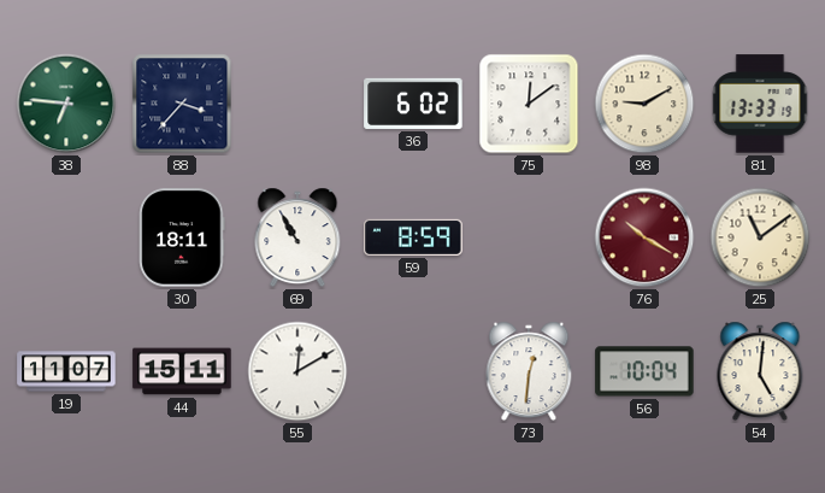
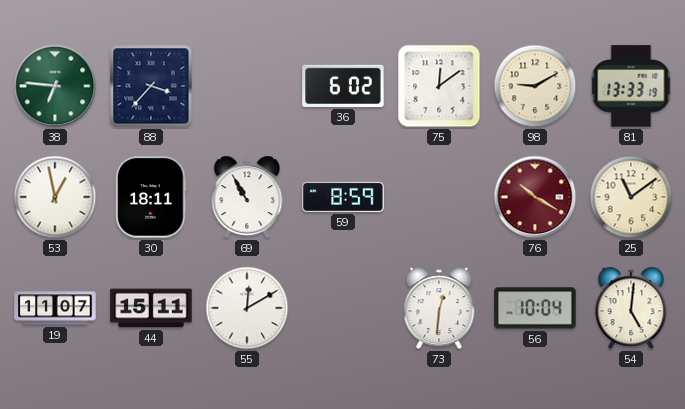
53: none -> 12:58
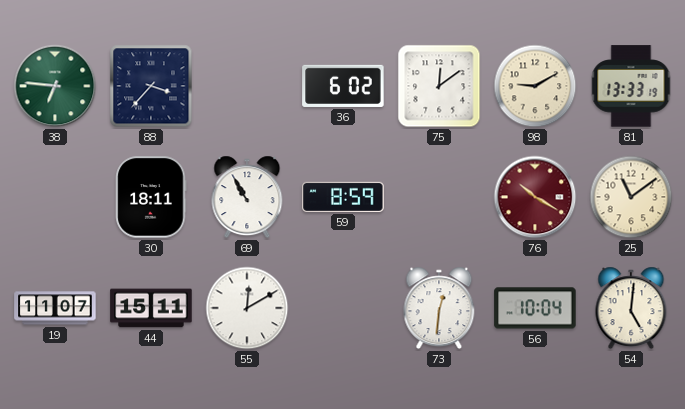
53: 12:58 -> none
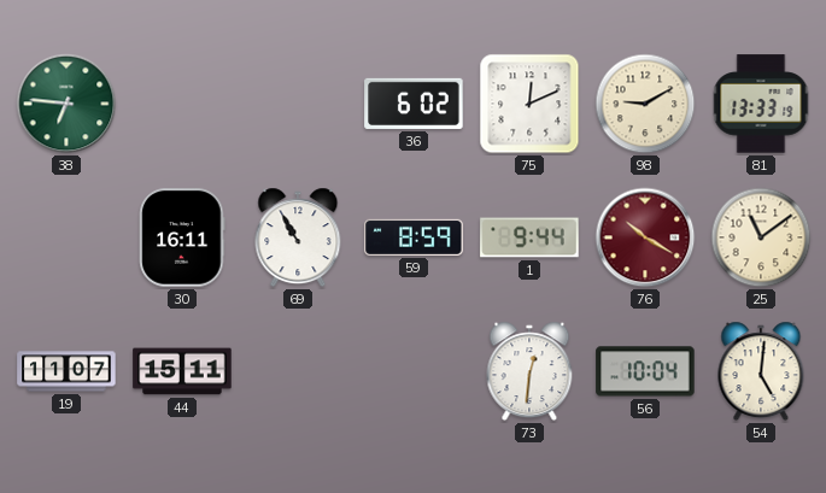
88: 3:37 -> none
75: 12:09 -> 12:11
30: 18:11 -> 16:11
1: none -> 9:44
55: 12:10 -> none
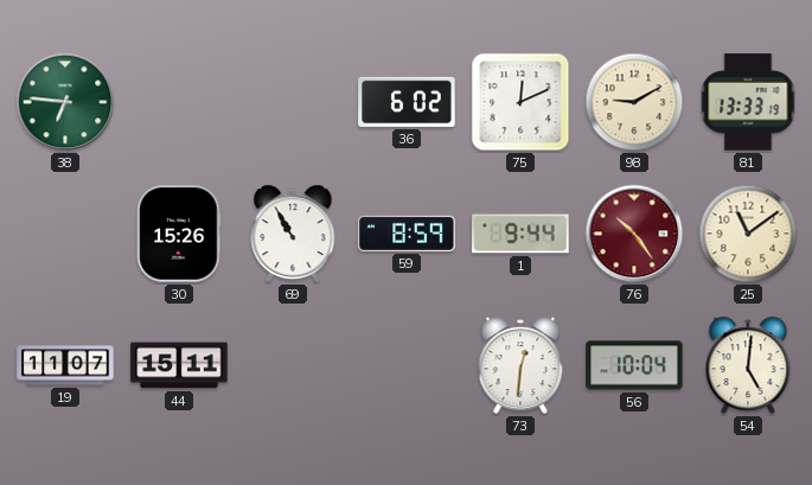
30: 16:11 -> 15:26
76: 10:20 -> 10:24
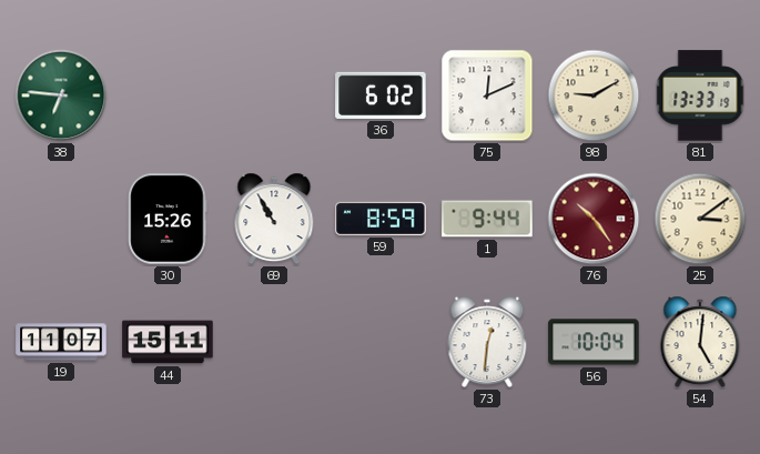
25: 11:09 -> 3:09
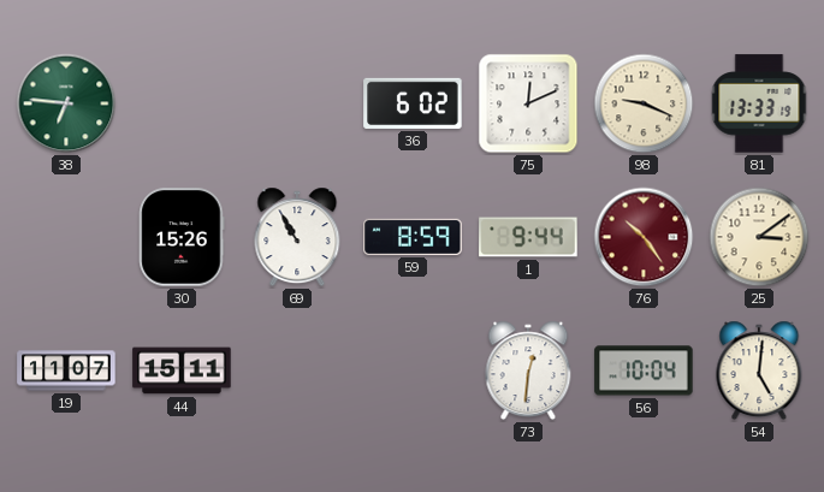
98: 9:10 -> 9:19
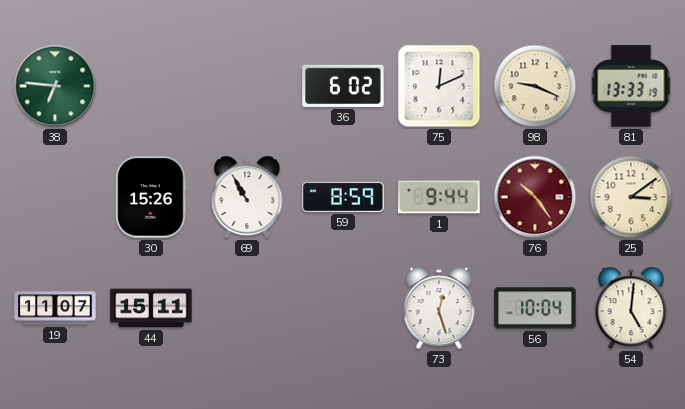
73: 12:31 -> 12:27
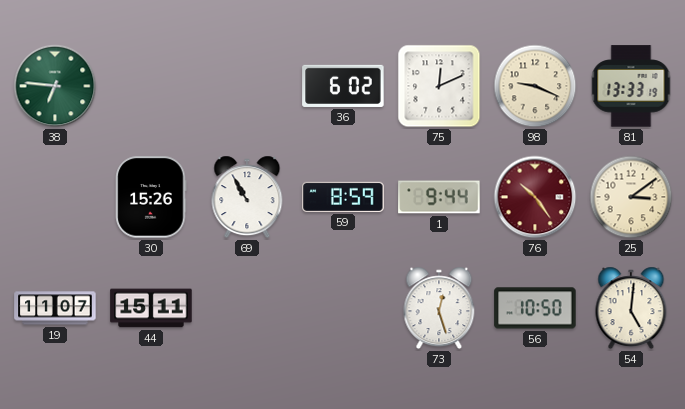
56: 10:04 -> 10:50
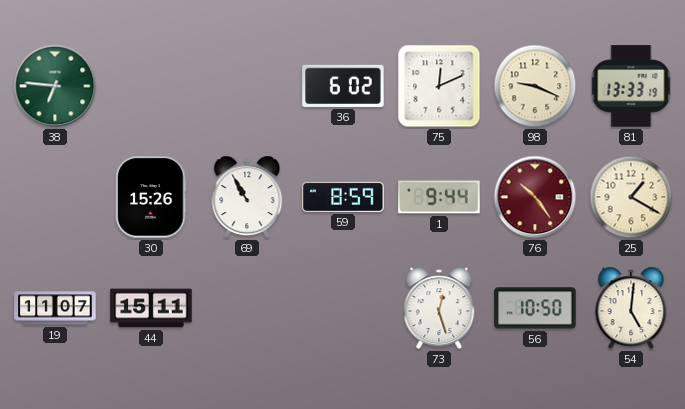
25: 3:09 -> 1:20
